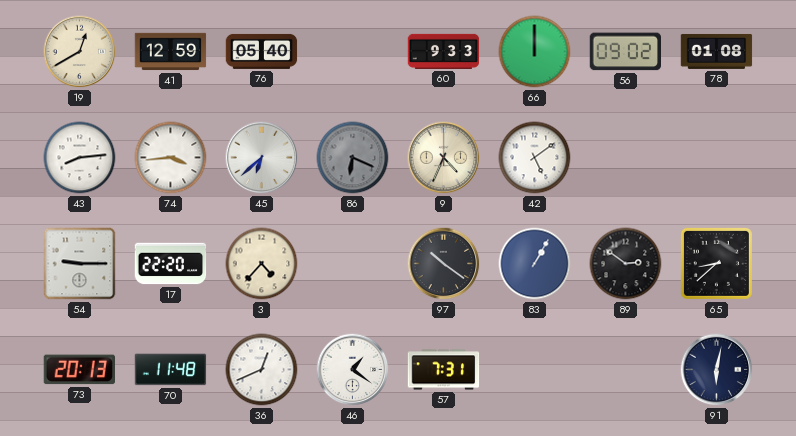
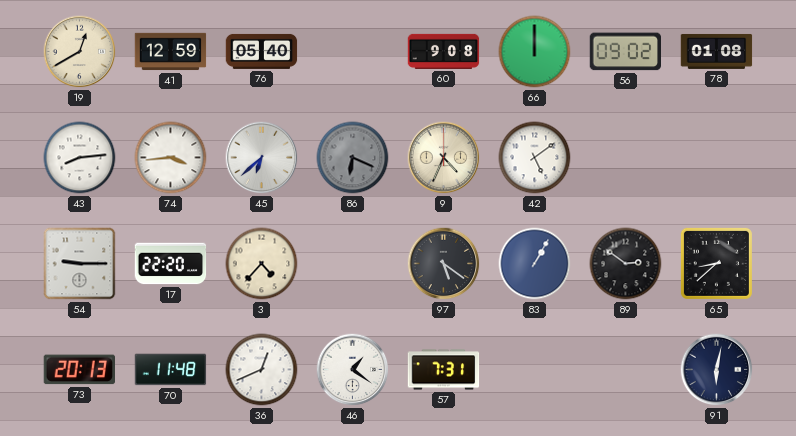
60: 9:33 -> 9:08
97: 10:21 -> 5:21
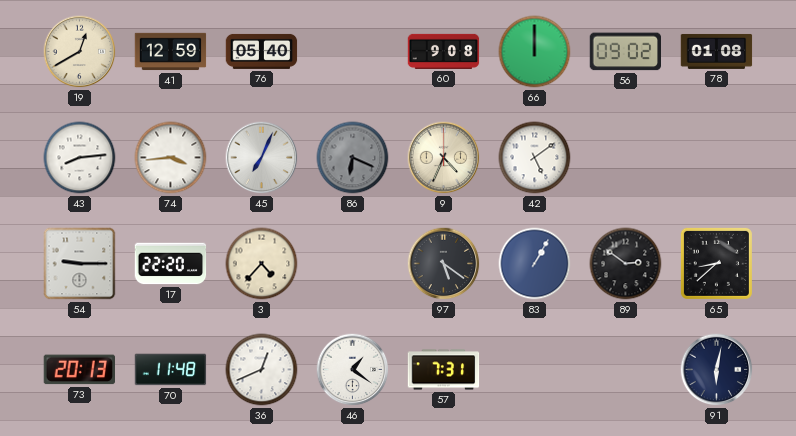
45: 6:38 -> 7:04
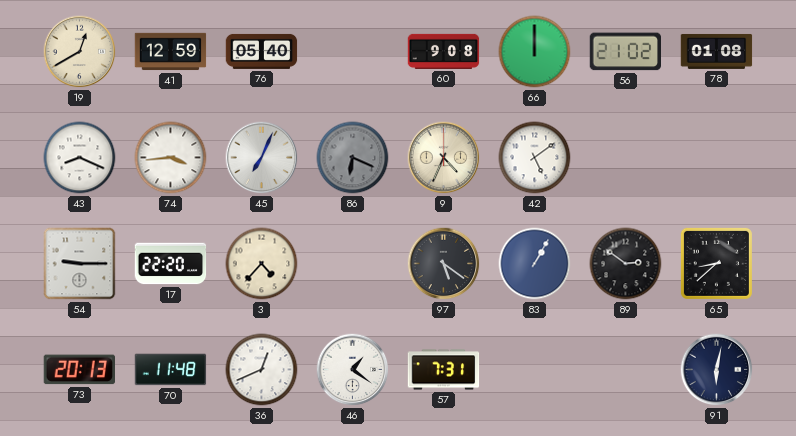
56: 09:02 -> 21:02
43: 8:14 -> 8:19
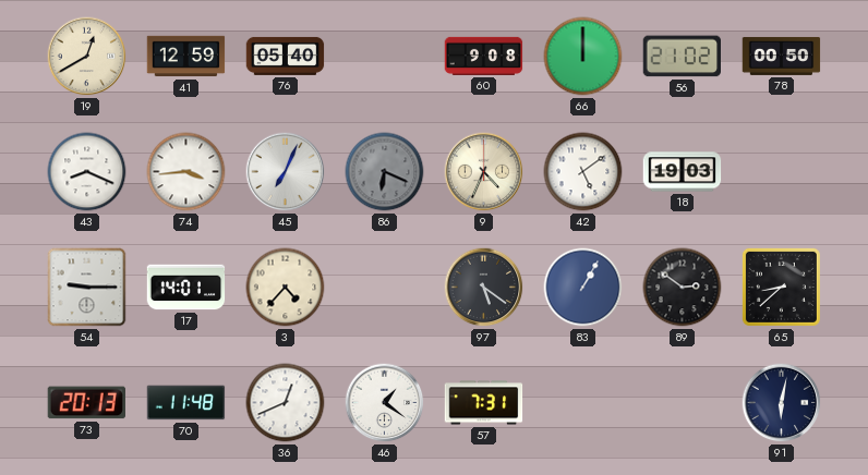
78: 01:08 -> 00:50
18: none -> 19:03
17: 22:20 -> 14:01
